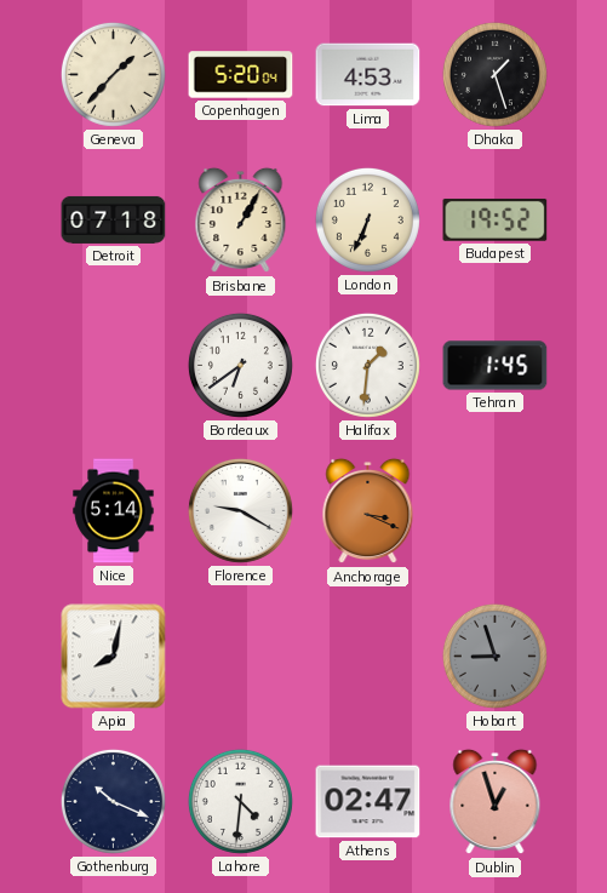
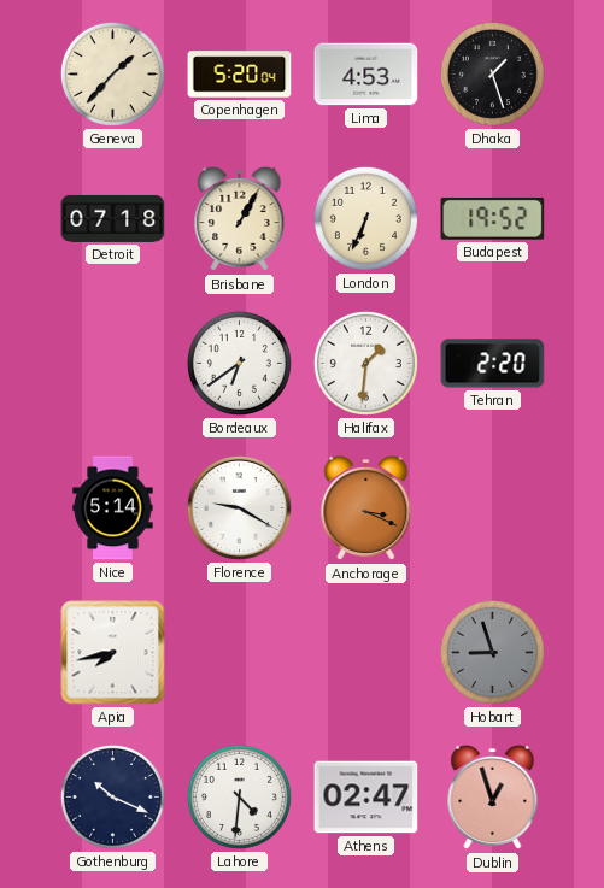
Tehran: 1:45 -> 2:20
Apia: 8:02 -> 7:43
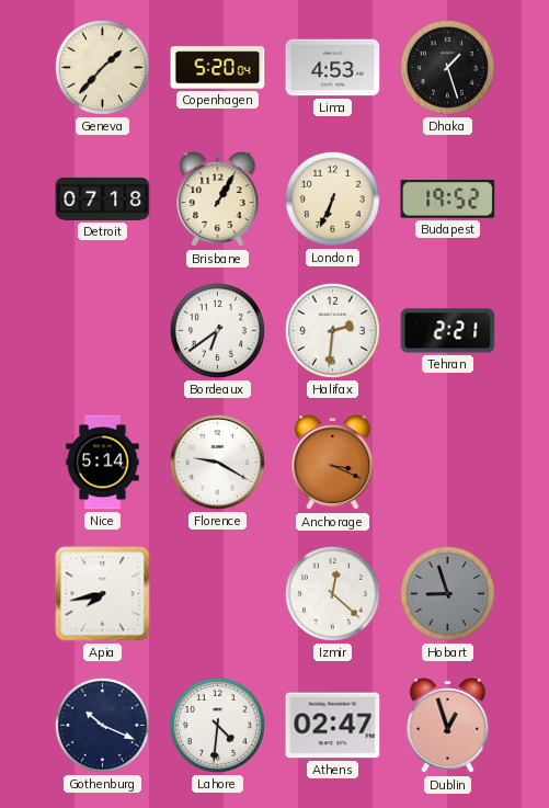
Halifax: 1:31 -> 2:31
Tehran: 2:20 -> 2:21
Izmir: none -> 12:22
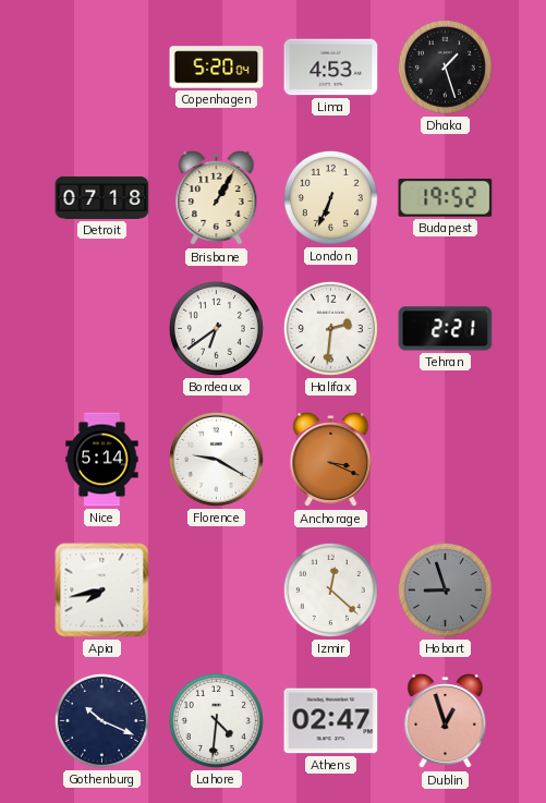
Geneva: 1:37 -> none
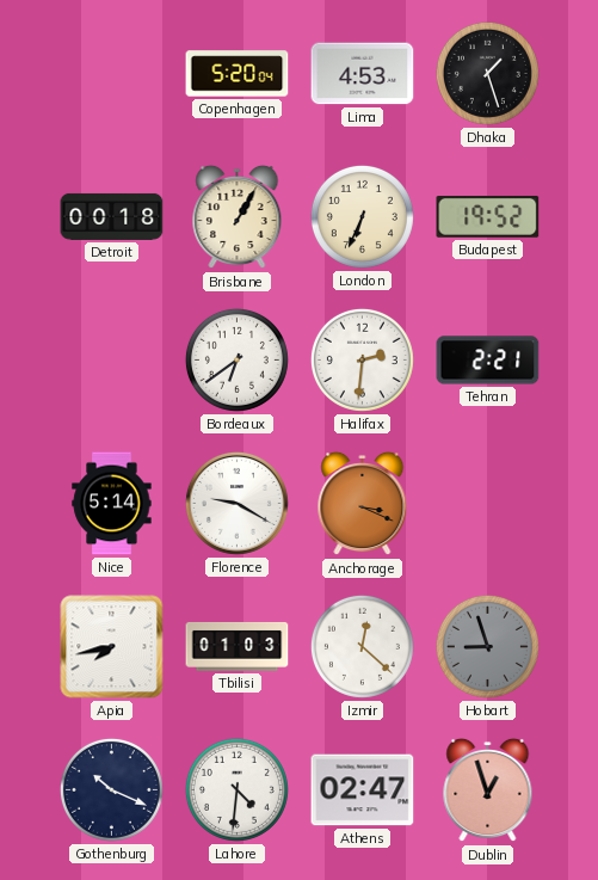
Detroit: 07:18 -> 00:18
Tbilisi: none -> 01:03
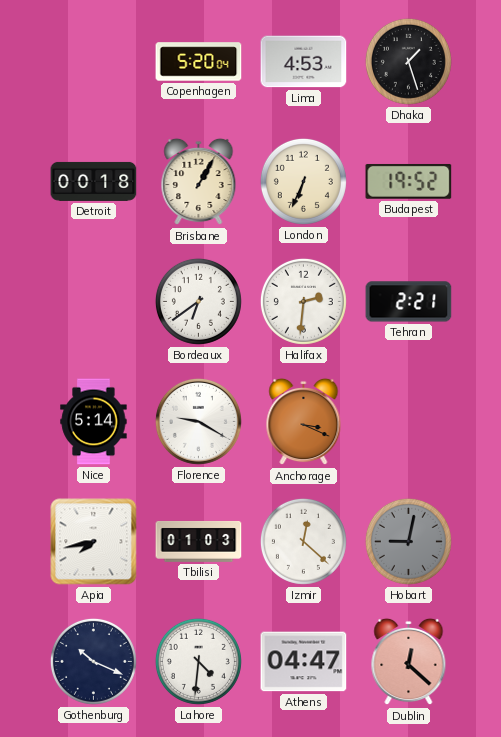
Hobart: 8:57 -> 9:02
Athens: 02:47 -> 04:47
Dublin: 12:57 -> 12:22
